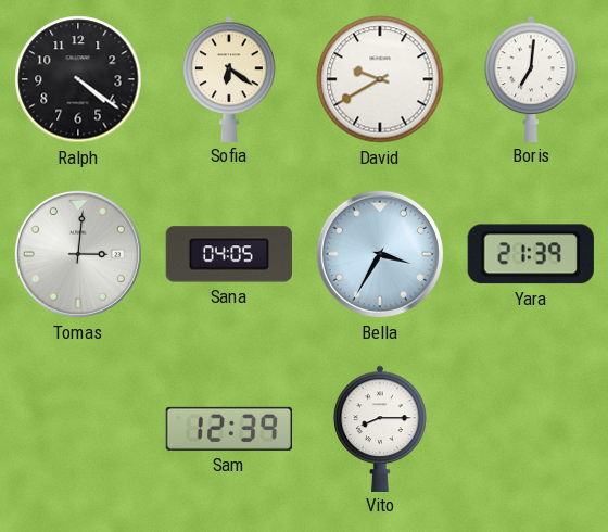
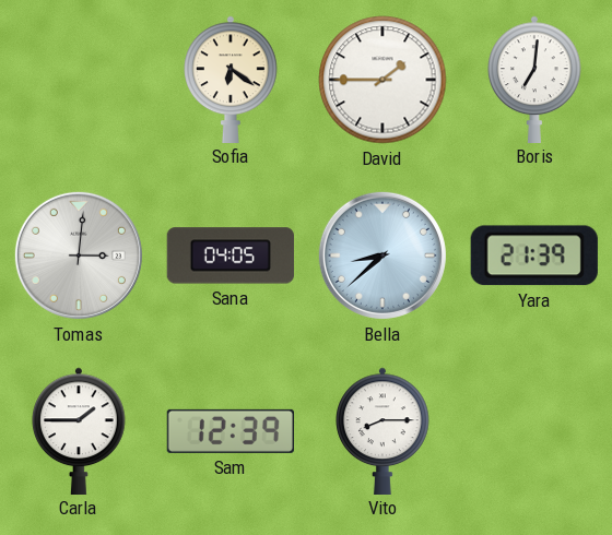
Ralph: 4:21 -> none
David: 9:40 -> 1:45
Bella: 3:35 -> 8:38
Carla: none -> 1:45
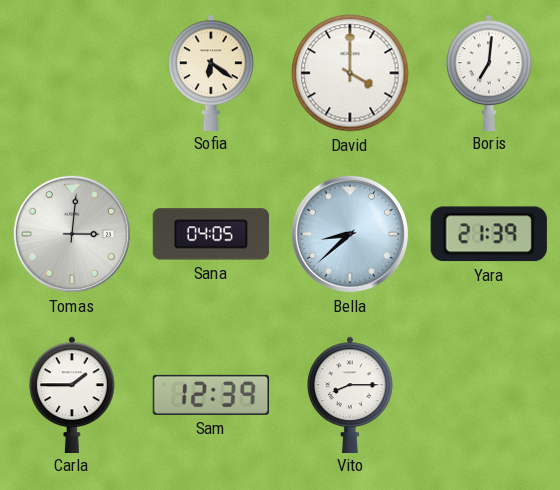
David: 1:45 -> 4:00
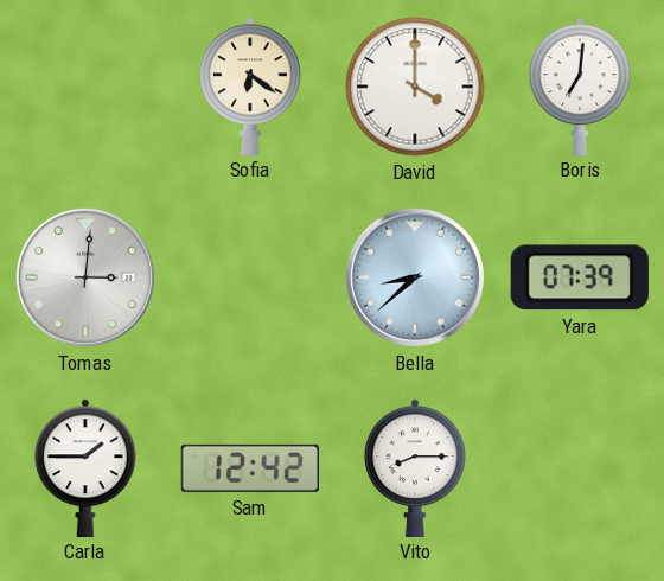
Sana: 04:05 -> none
Yara: 21:39 -> 07:39
Sam: 12:39 -> 12:42
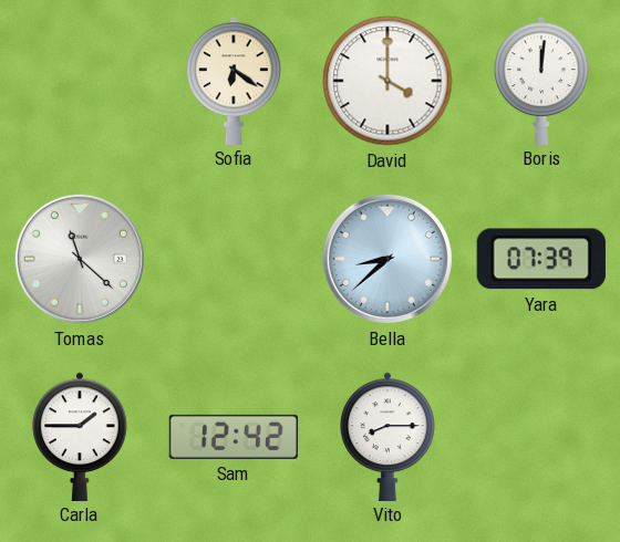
Boris: 7:01 -> 12:01
Tomas: 3:01 -> 11:22
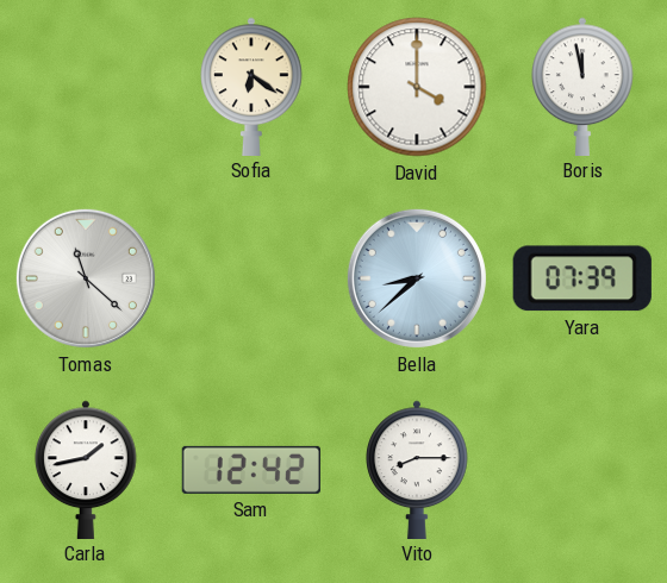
Boris: 12:01 -> 11:58
Carla: 1:45 -> 1:43
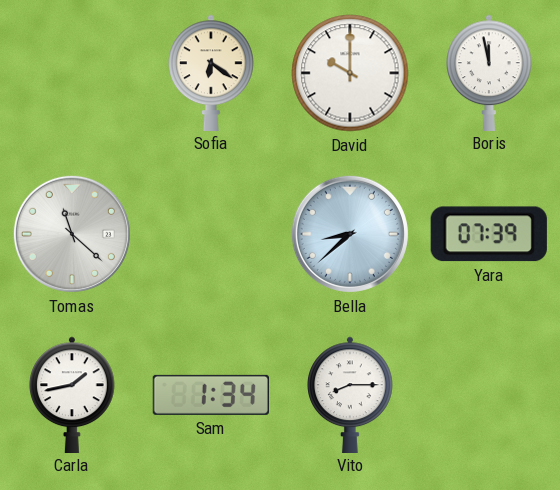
David: 4:00 -> 10:00
Sam: 12:42 -> 1:34
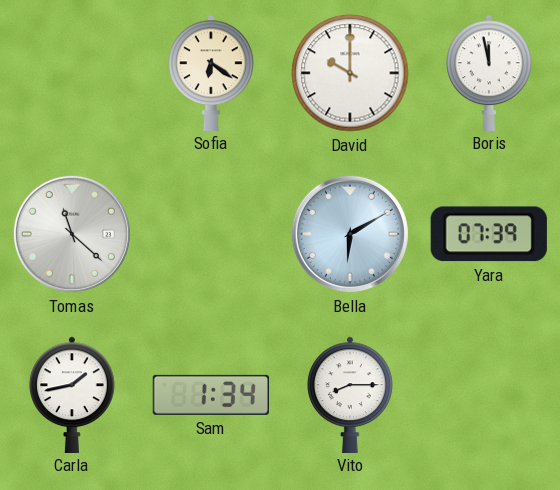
Bella: 8:38 -> 6:10
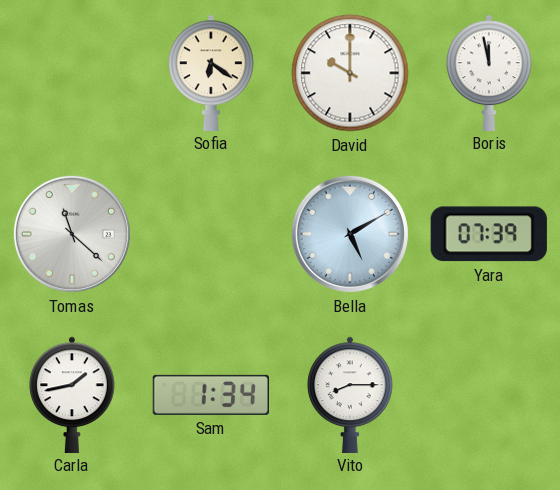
Bella: 6:10 -> 5:10
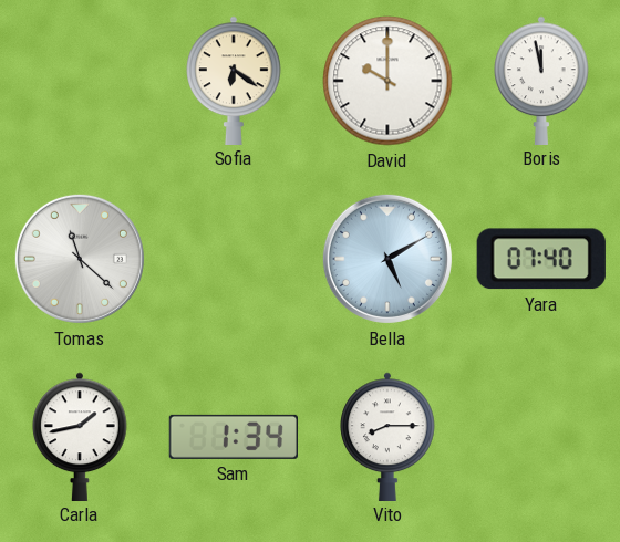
Yara: 07:39 -> 07:40
